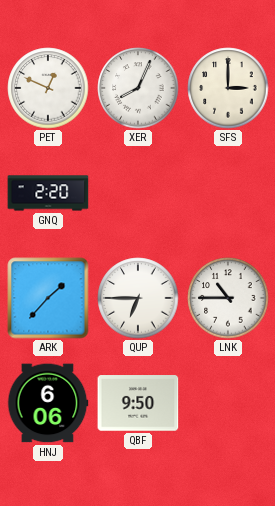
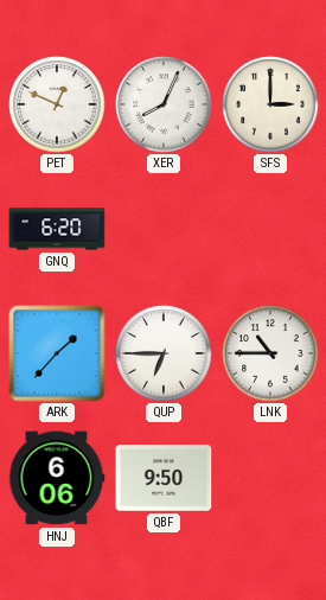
GNQ: 2:20 -> 6:20
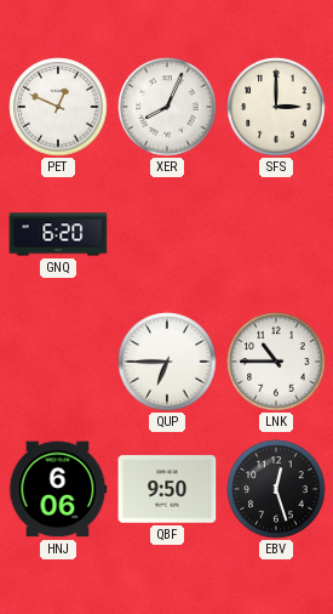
ARK: 1:37 -> none
EBV: none -> 12:27
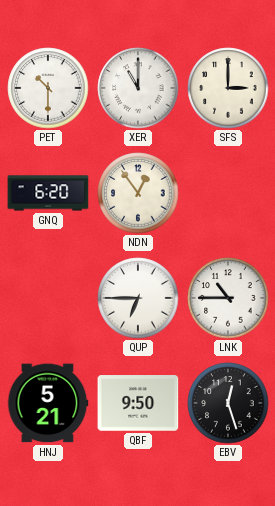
PET: 12:49 -> 10:30
XER: 8:04 -> 11:00
NDN: none -> 12:54
HNJ: 6:06 -> 5:21
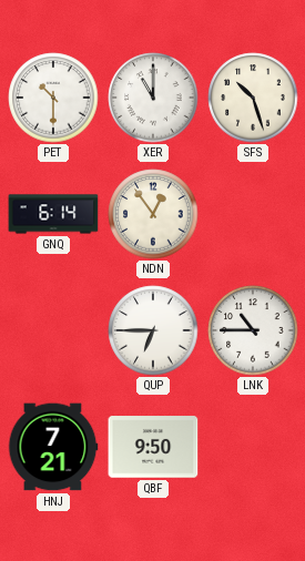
SFS: 3:00 -> 10:27
GNQ: 6:20 -> 6:14
HNJ: 5:21 -> 7:21
EBV: 12:27 -> none
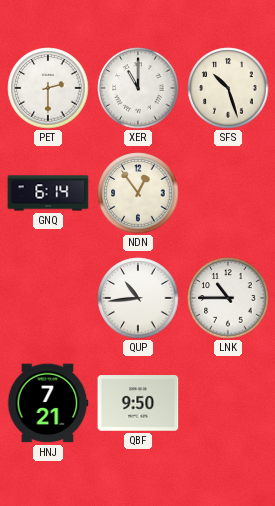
PET: 10:30 -> 2:30
QUP: 6:45 -> 10:44
